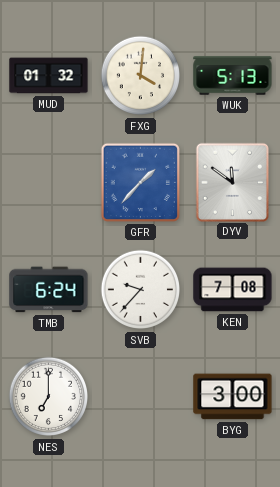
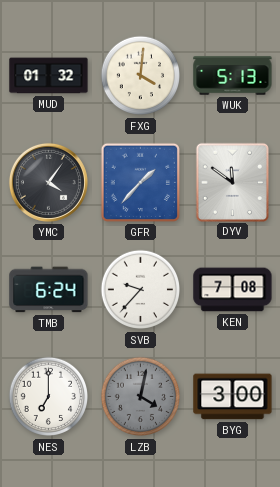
YMC: none -> 4:06
LZB: none -> 4:02
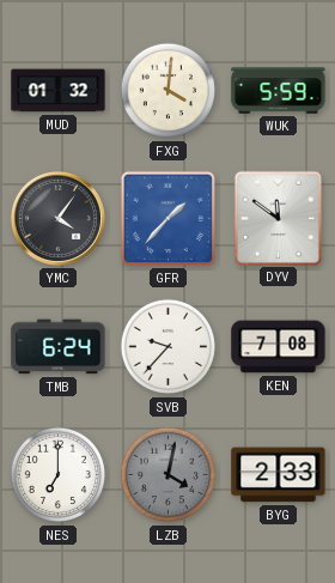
WUK: 5:13 -> 5:59
BYG: 3:00 -> 2:33
